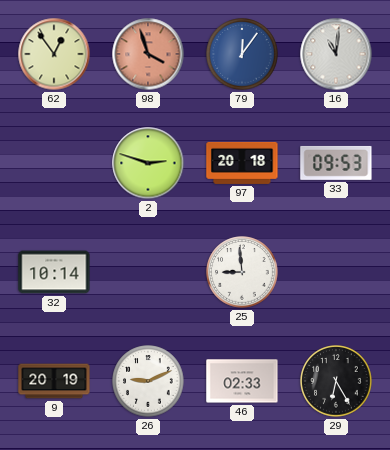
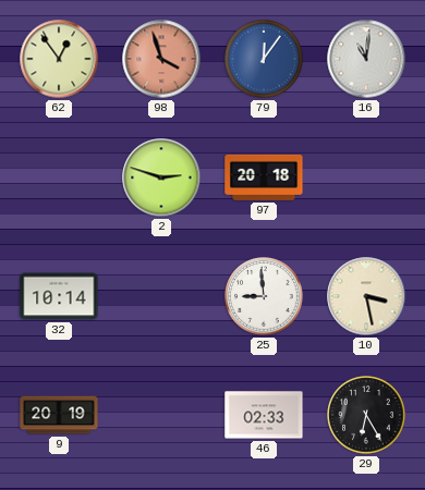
33: 09:53 -> none
10: none -> 3:28
26: 9:11 -> none
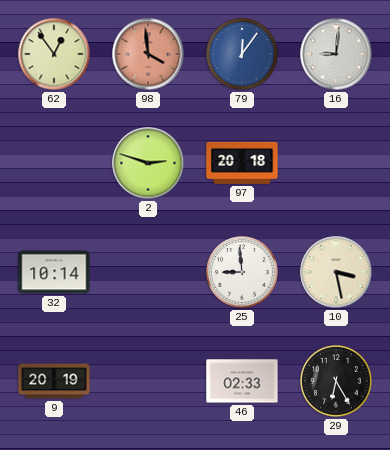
98: 3:57 -> 3:59
16: 11:01 -> 9:01
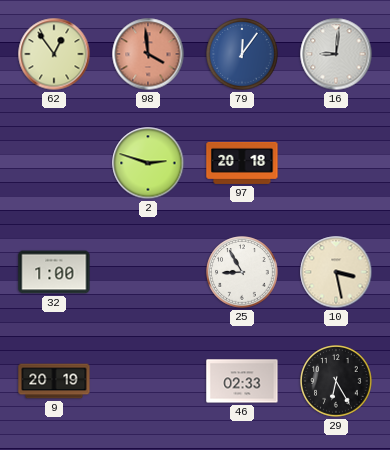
32: 10:14 -> 1:00
25: 8:59 -> 8:55
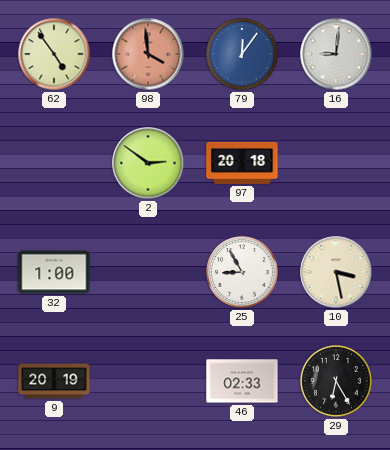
62: 12:54 -> 4:54
2: 2:48 -> 2:51
